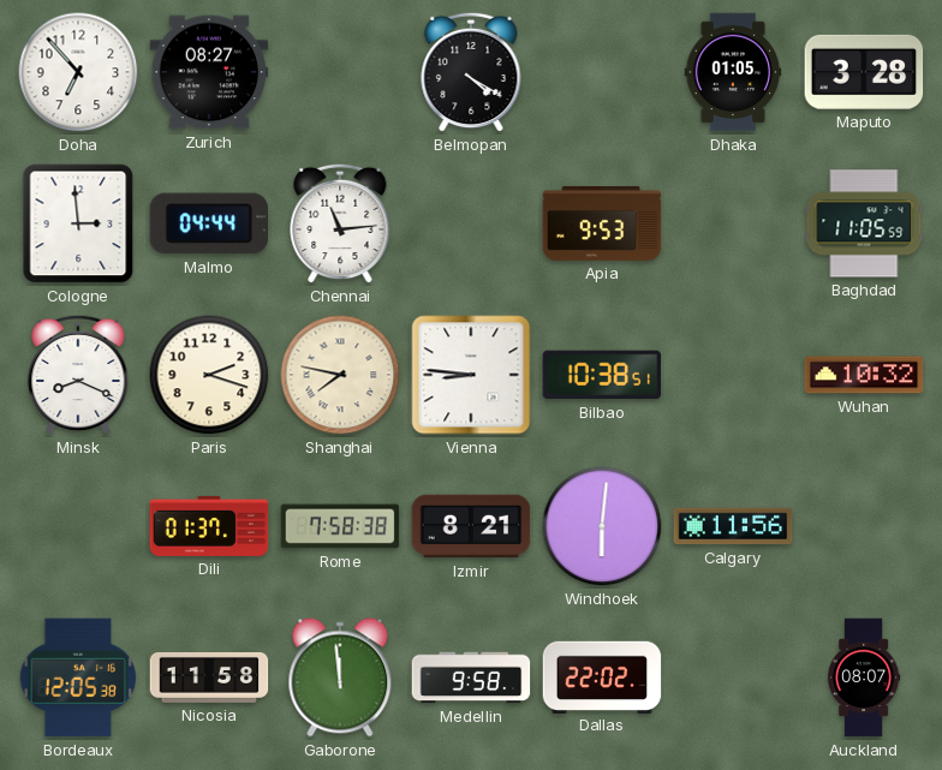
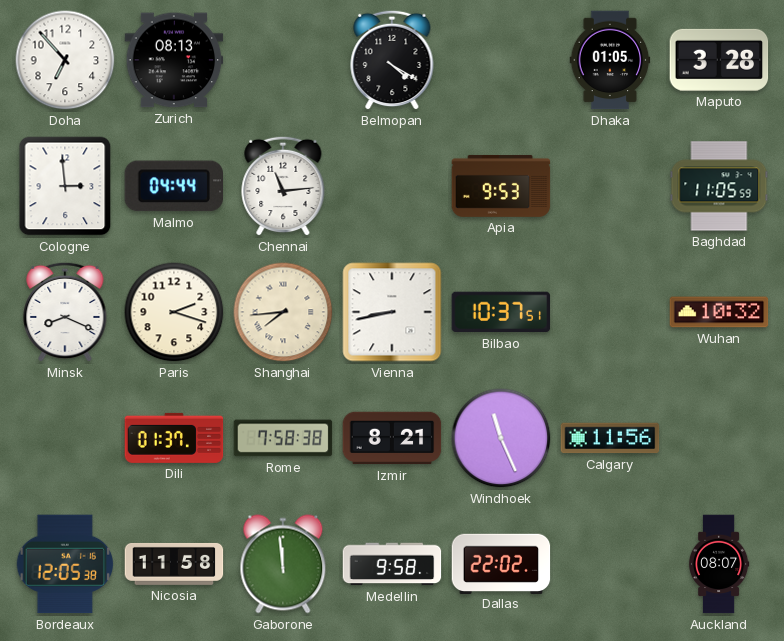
Zurich: 08:27 -> 08:13
Shanghai: 7:47 -> 7:44
Vienna: 8:46 -> 8:43
Bilbao: 10:38 -> 10:37
Windhoek: 6:01 -> 11:26
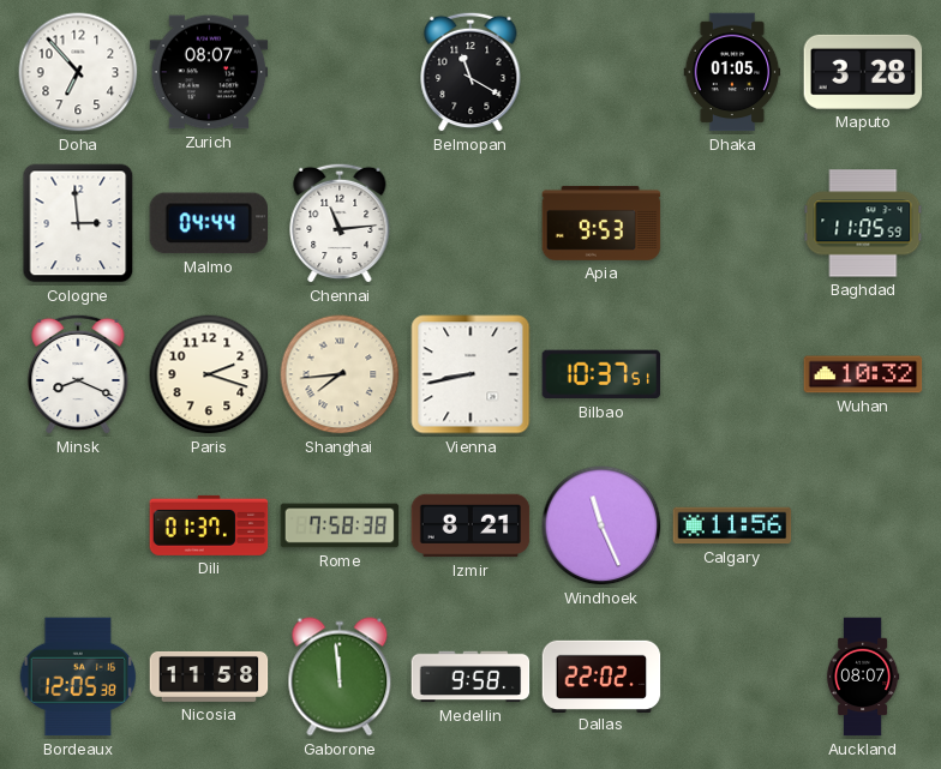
Zurich: 08:13 -> 08:07
Belmopan: 4:20 -> 11:20
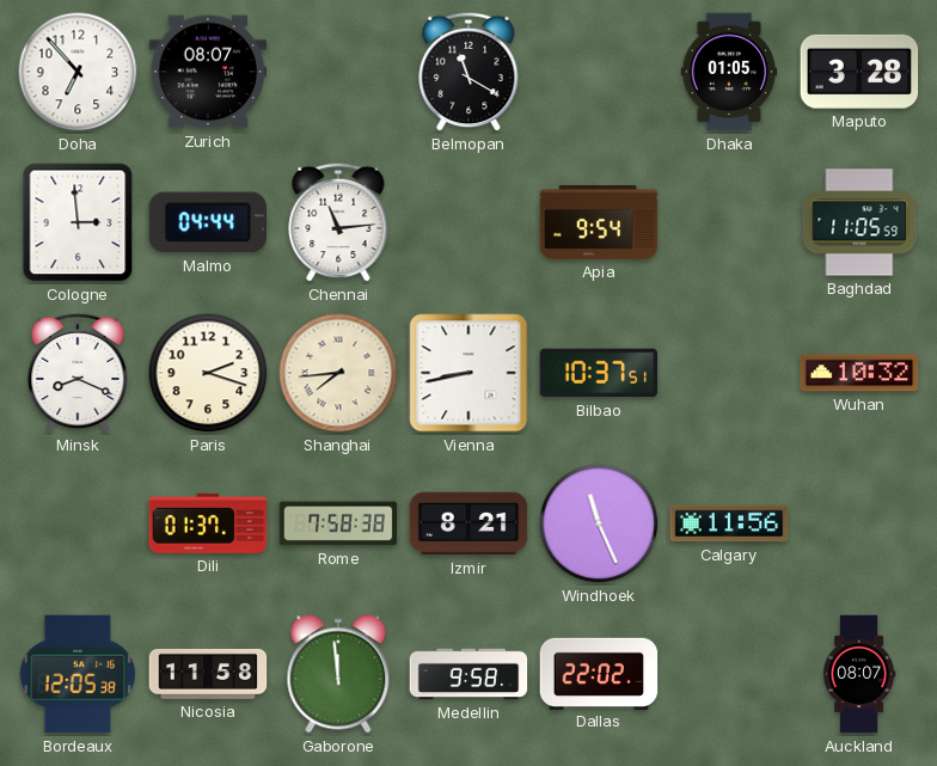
Apia: 9:53 -> 9:54
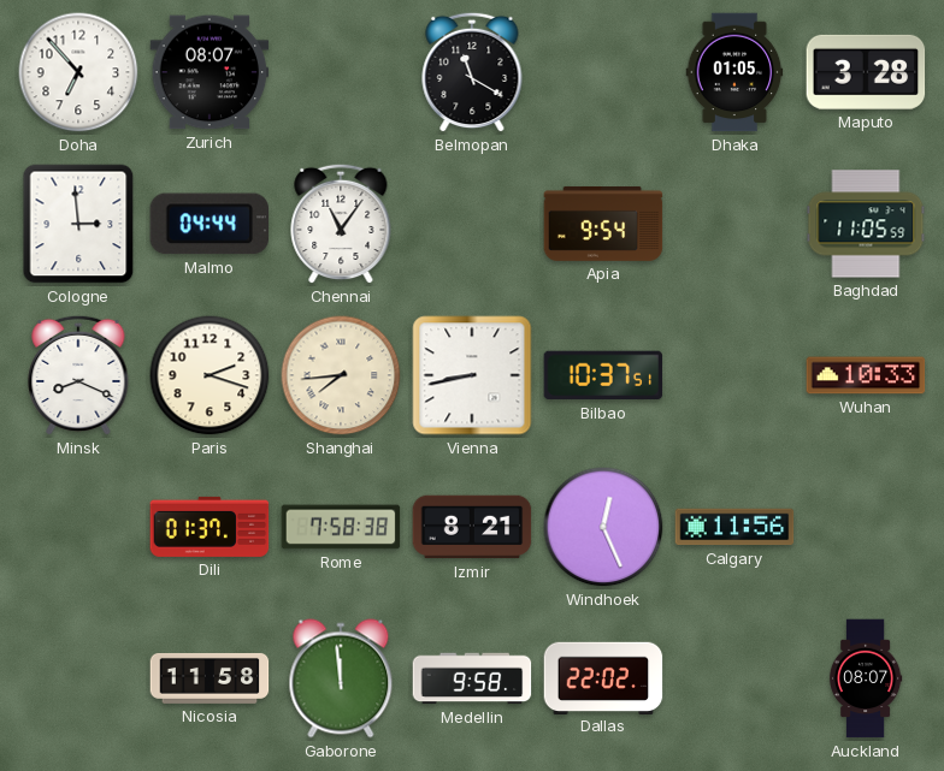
Chennai: 11:14 -> 11:06
Wuhan: 10:32 -> 10:33
Windhoek: 11:26 -> 12:26
Bordeaux: 12:05 -> none
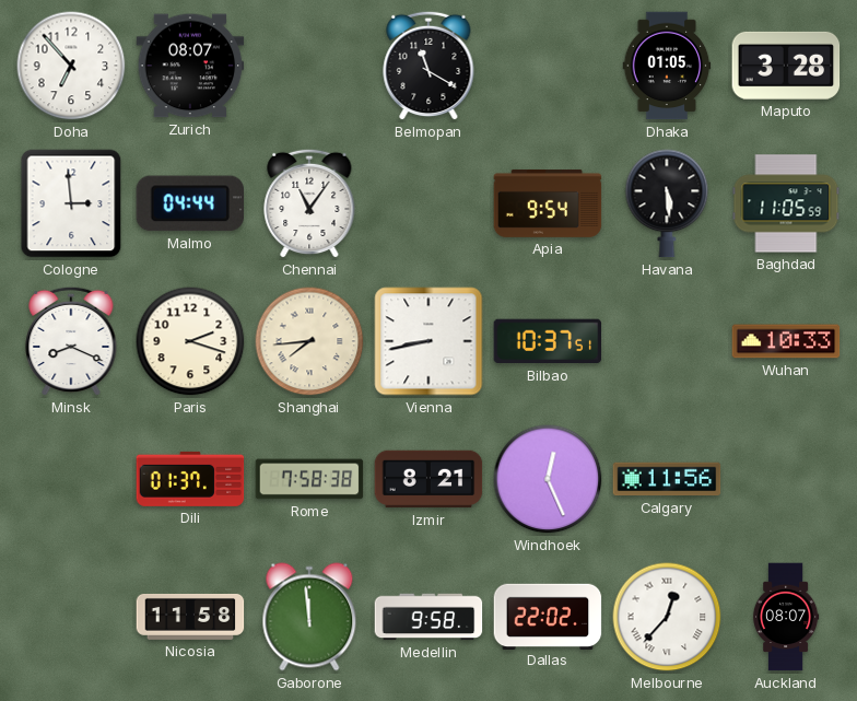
Havana: none -> 5:29
Melbourne: none -> 12:37
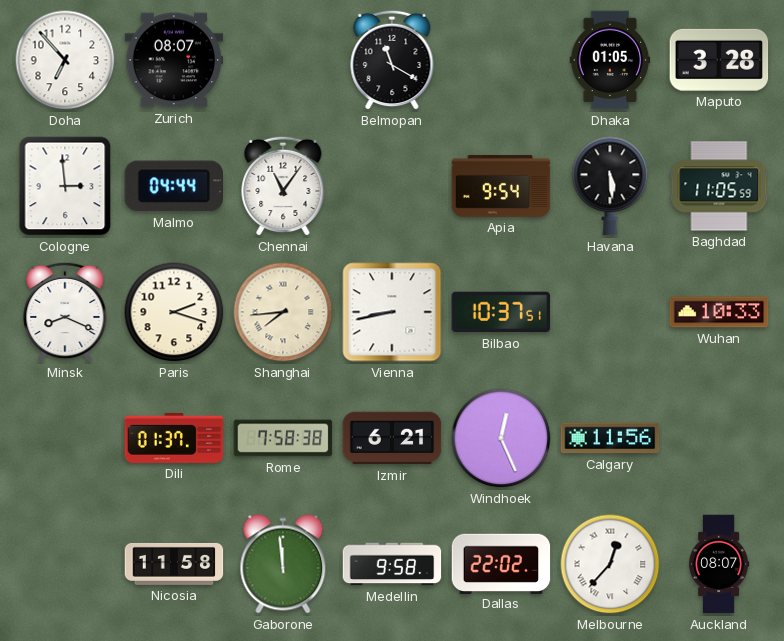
Izmir: 8:21 -> 6:21
